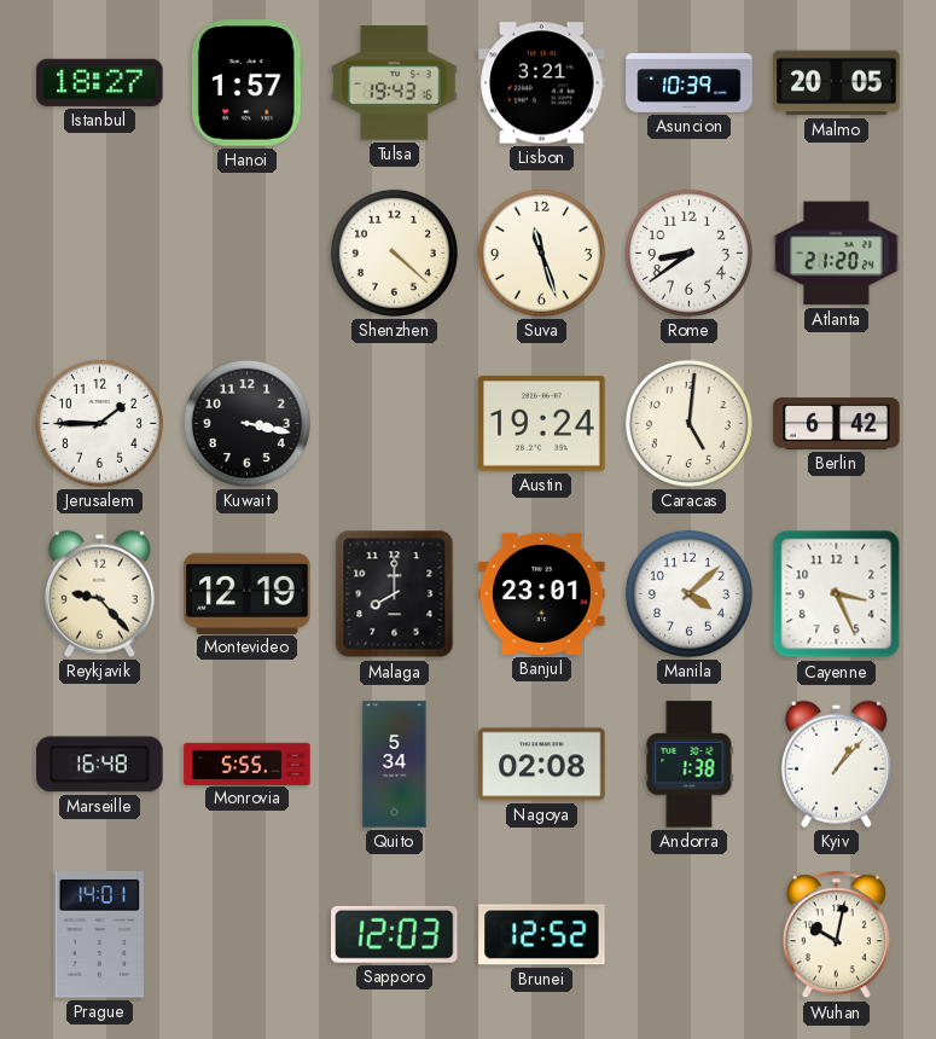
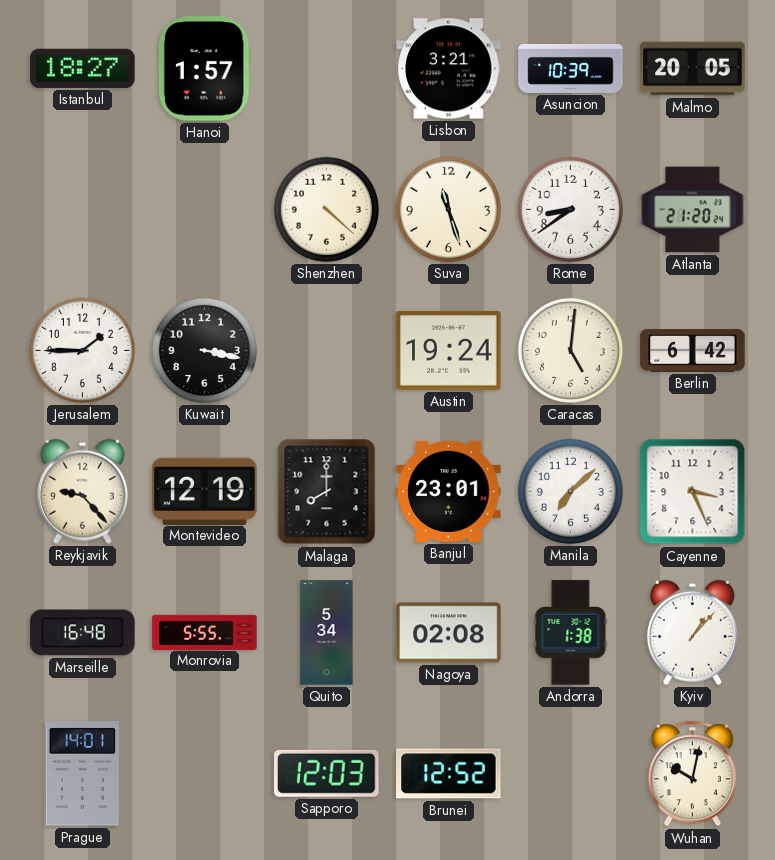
Tulsa: 19:43 -> none
Manila: 4:08 -> 7:08
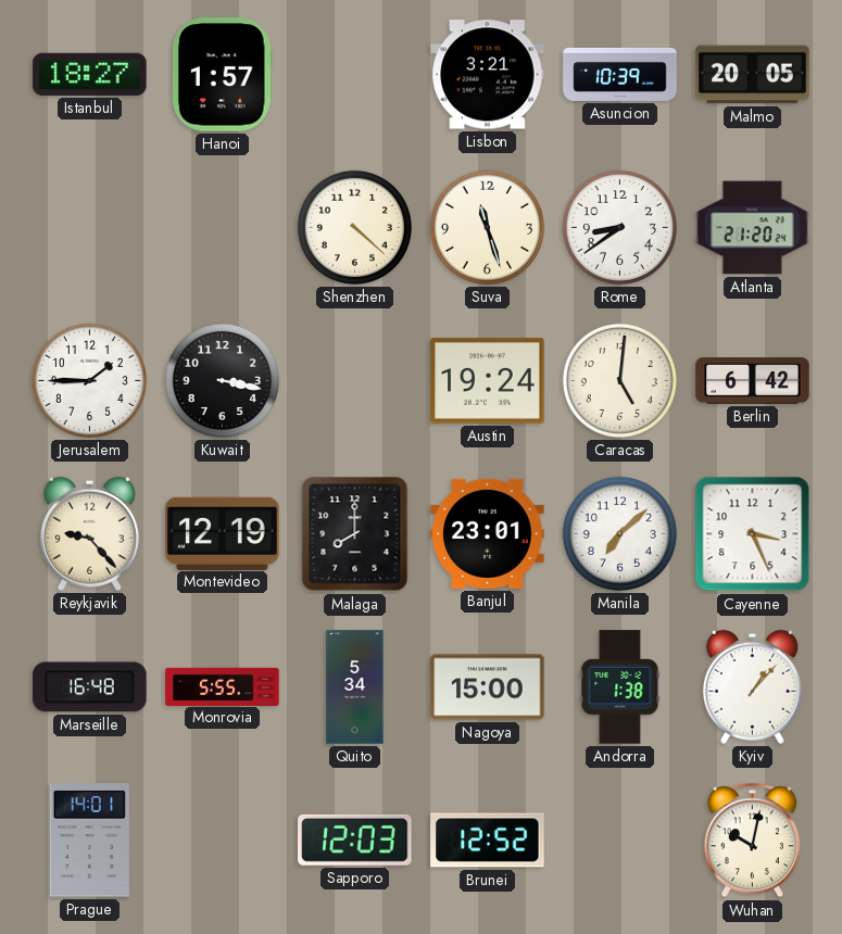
Nagoya: 02:08 -> 15:00
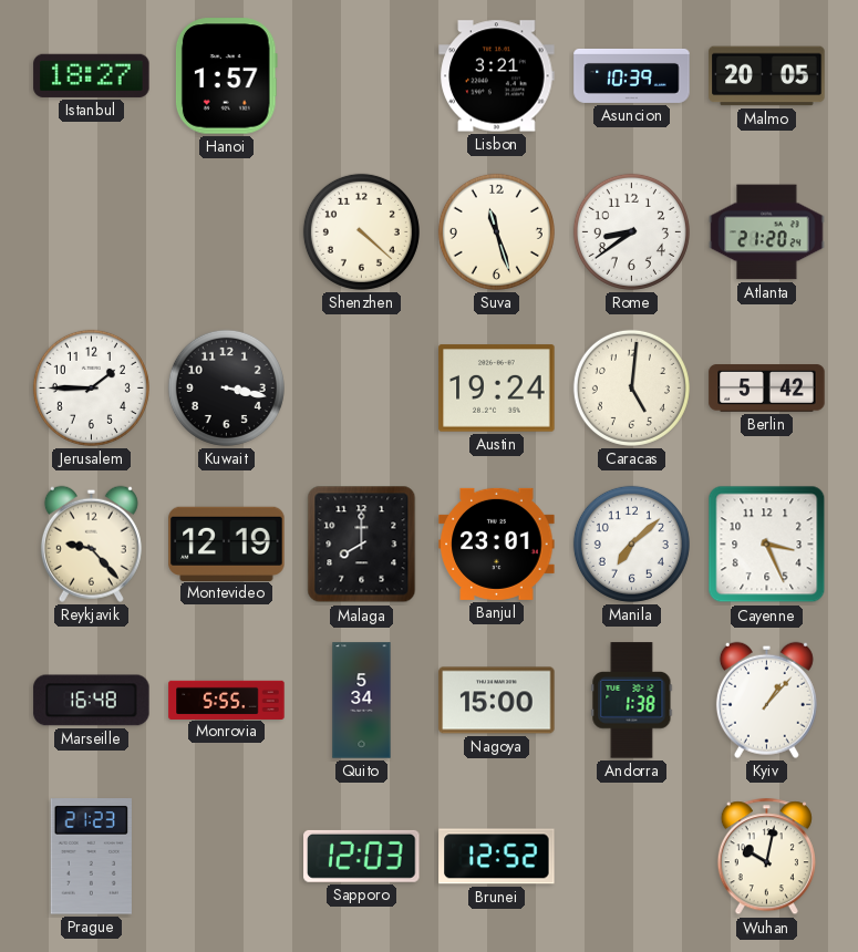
Berlin: 6:42 -> 5:42
Prague: 14:01 -> 21:23
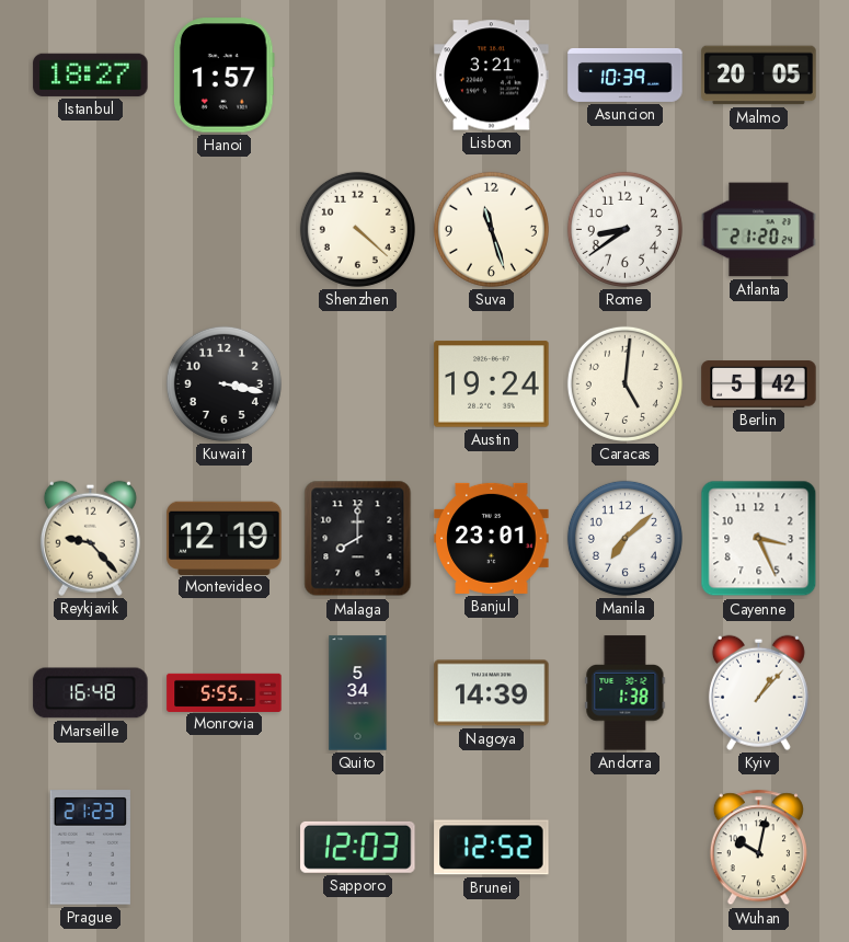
Jerusalem: 1:45 -> none
Nagoya: 15:00 -> 14:39
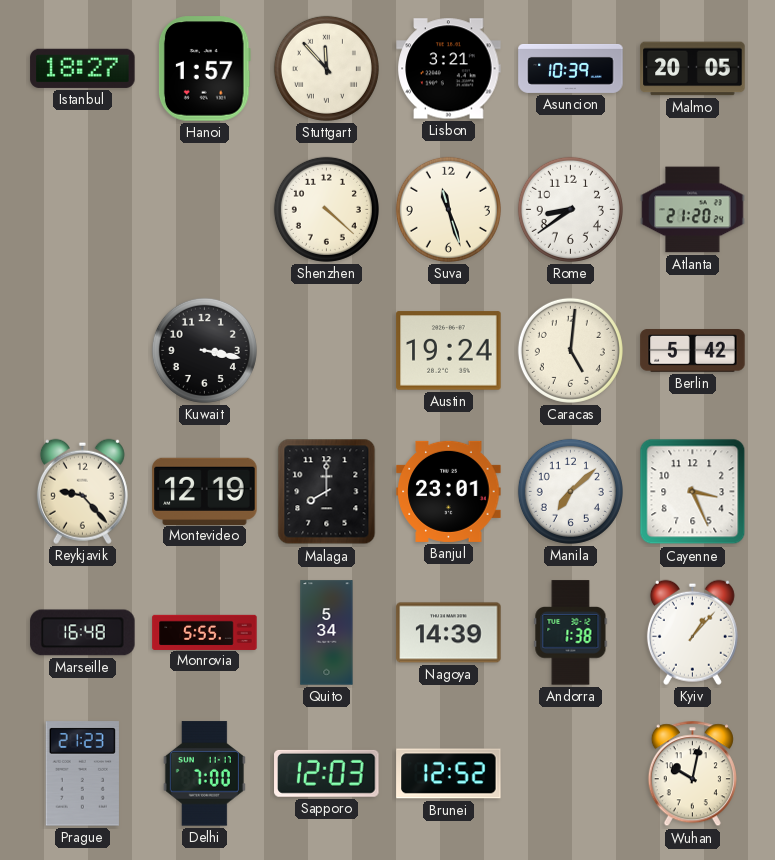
Stuttgart: none -> 11:53
Delhi: none -> 7:00
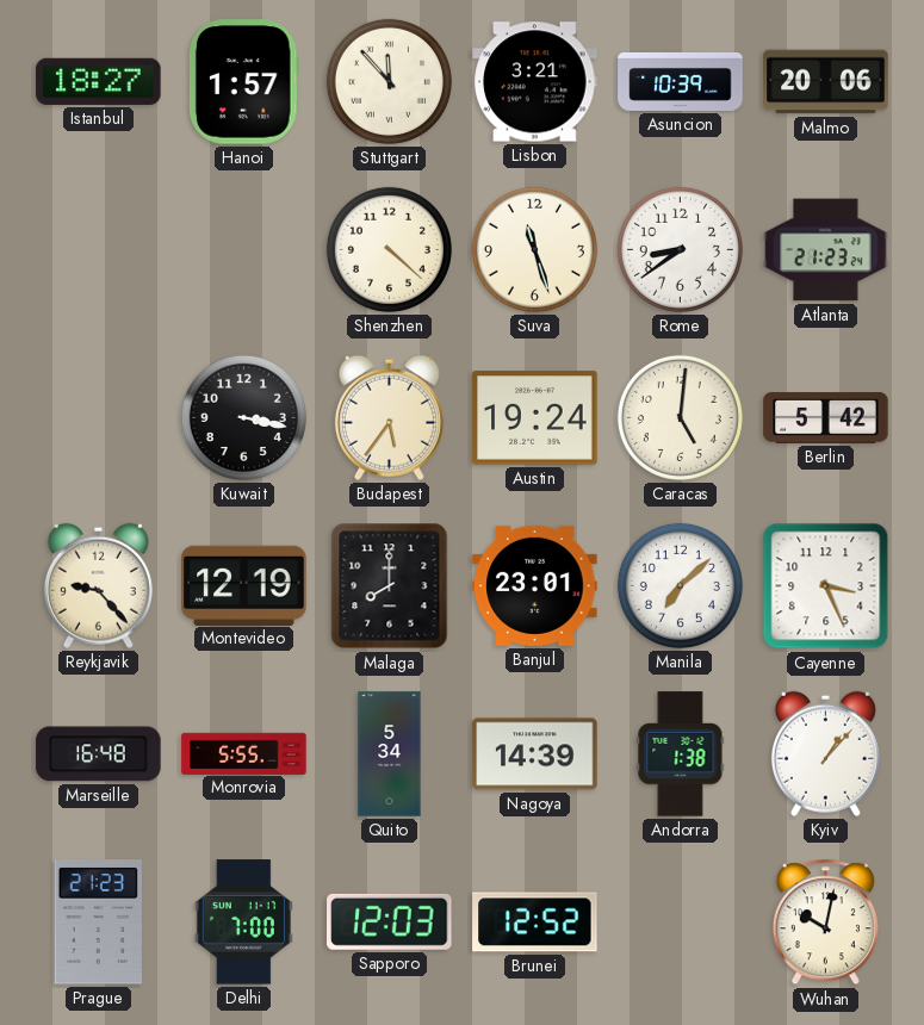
Malmo: 20:05 -> 20:06
Atlanta: 21:20 -> 21:23
Budapest: none -> 5:36
